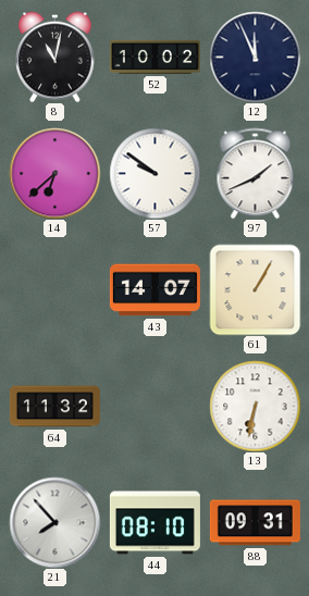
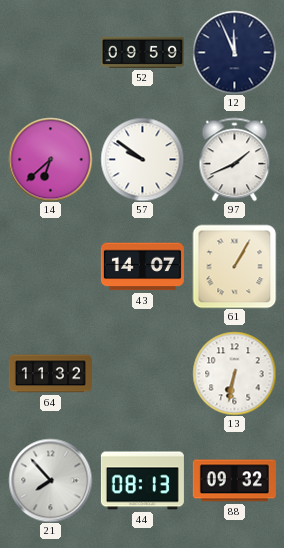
8: 11:02 -> none
52: 10:02 -> 09:59
44: 08:10 -> 08:13
88: 09:31 -> 09:32
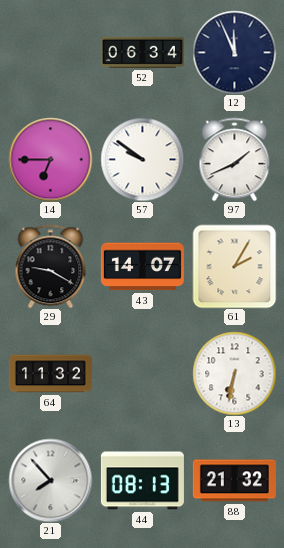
52: 09:59 -> 06:34
14: 6:38 -> 6:45
29: none -> 9:20
61: 1:05 -> 2:05
88: 09:32 -> 21:32
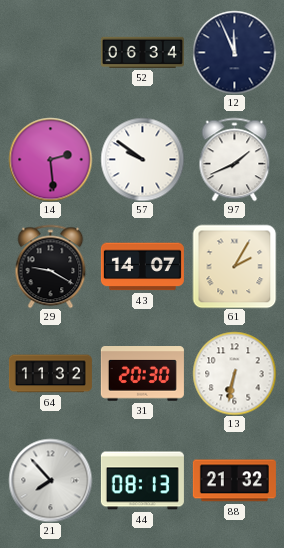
14: 6:45 -> 2:29
31: none -> 20:30
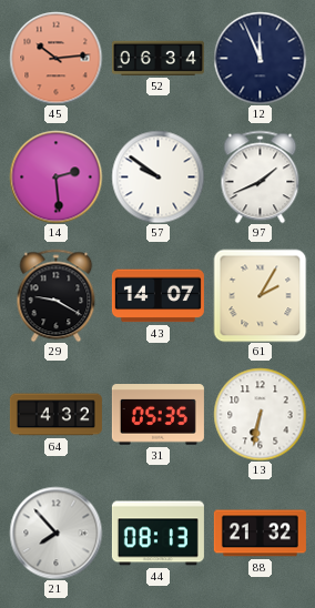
45: none -> 10:14
64: 11:32 -> 4:32
31: 20:30 -> 05:35
